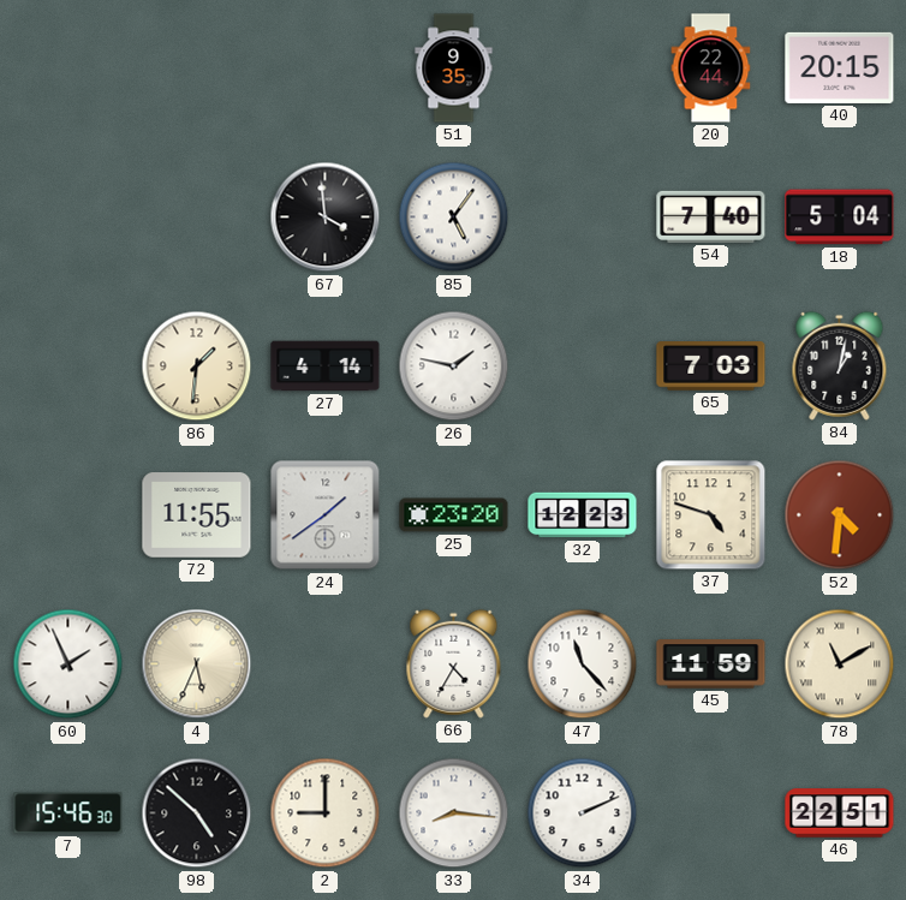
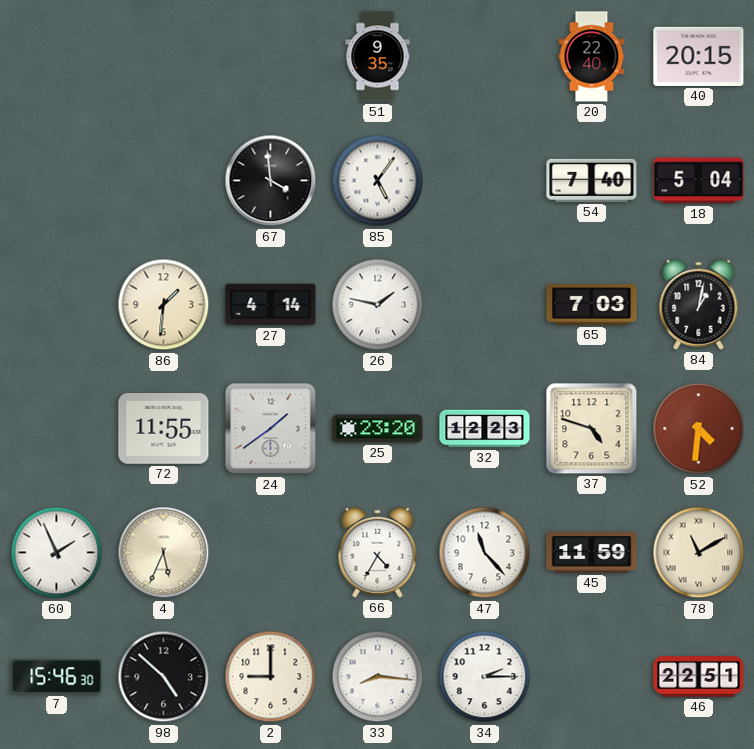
20: 22:44 -> 22:40
34: 2:11 -> 2:15
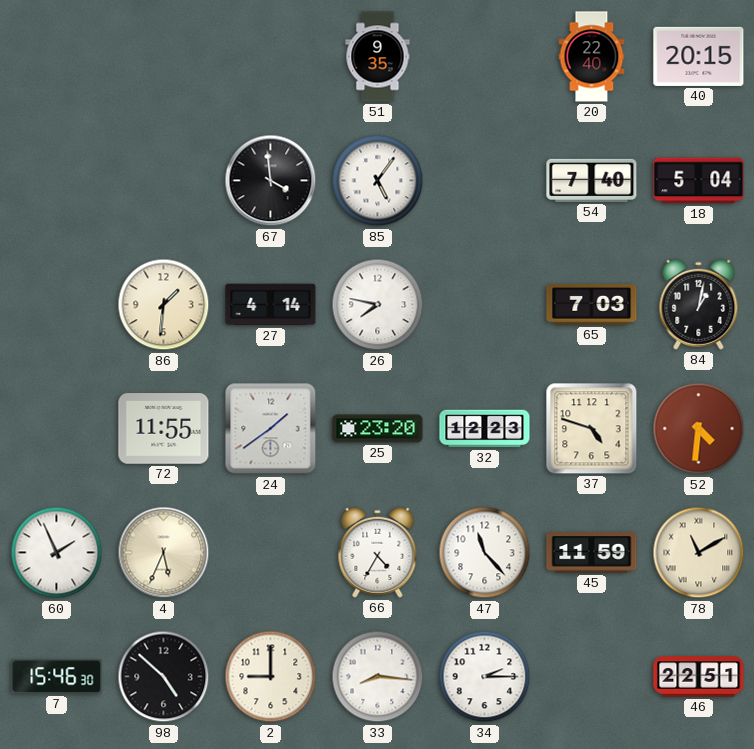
26: 1:47 -> 7:47
